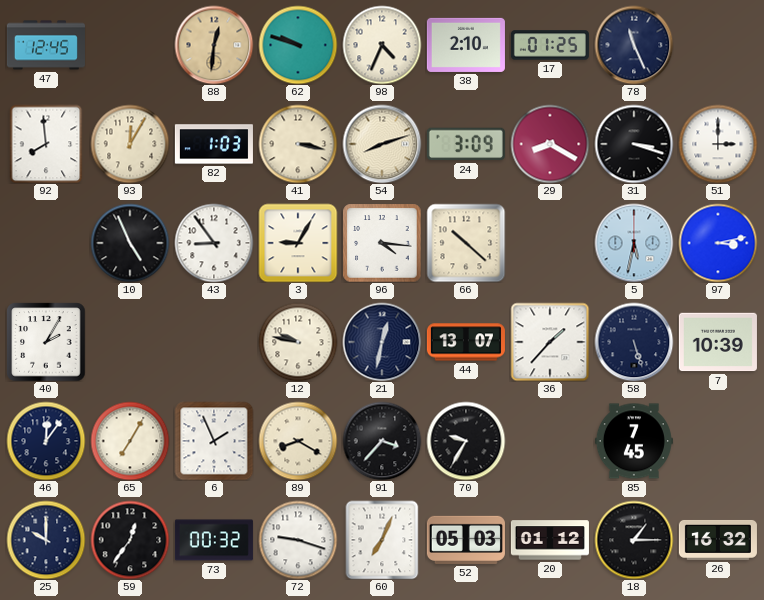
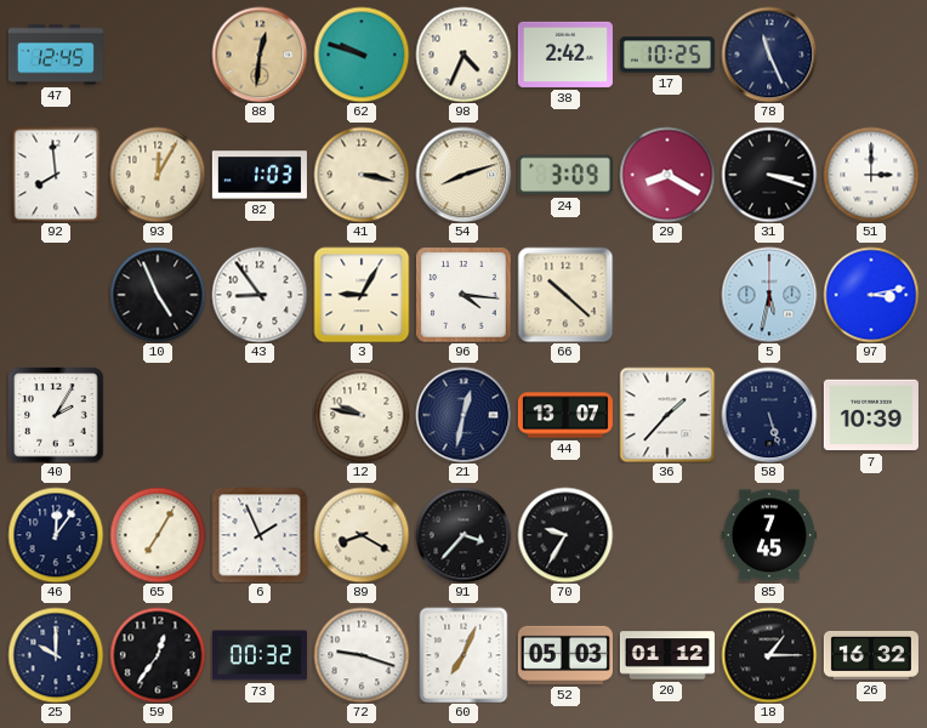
38: 2:10 -> 2:42
17: 01:25 -> 10:25
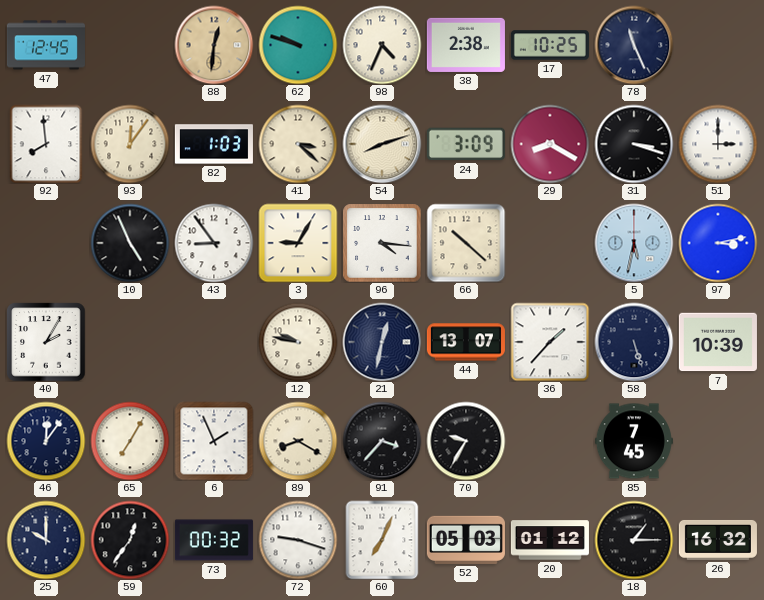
38: 2:42 -> 2:38
93: 12:05 -> 12:06
41: 3:17 -> 3:22
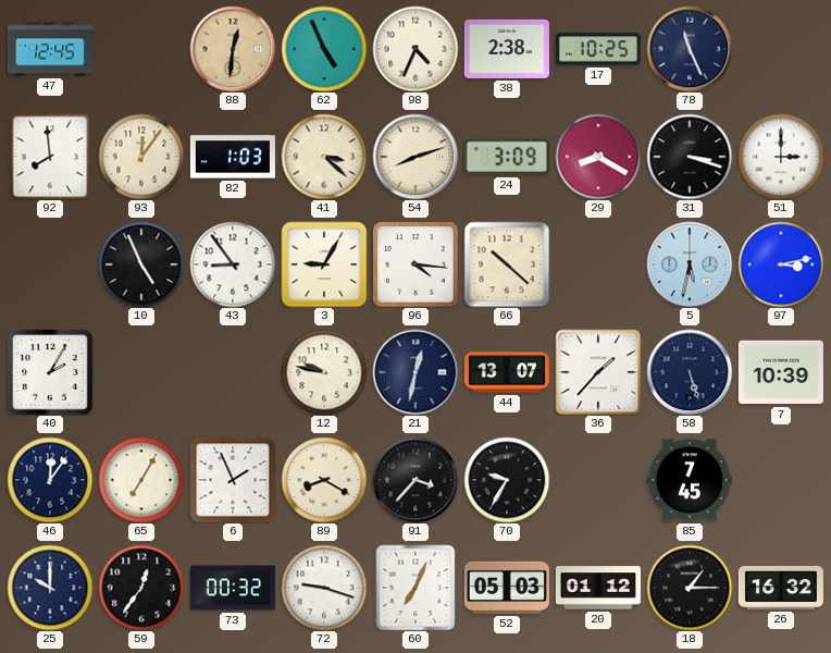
62: 9:48 -> 4:56
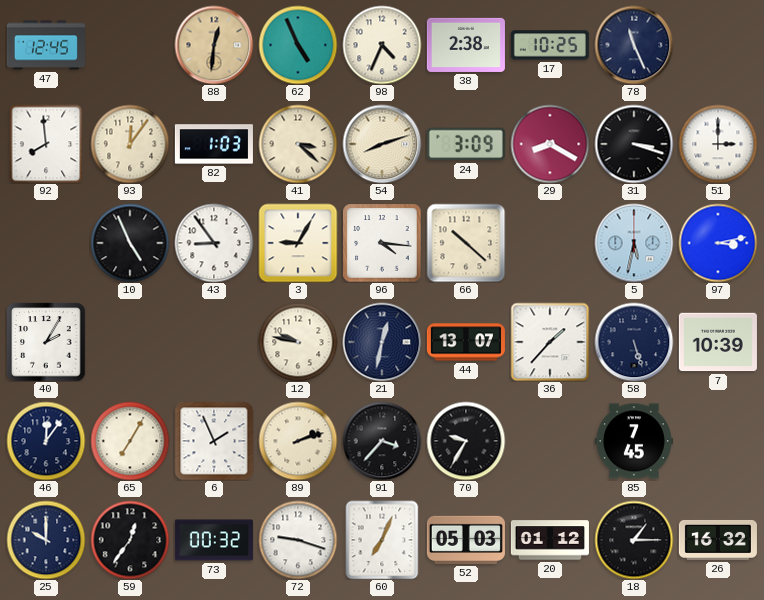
89: 8:20 -> 2:12
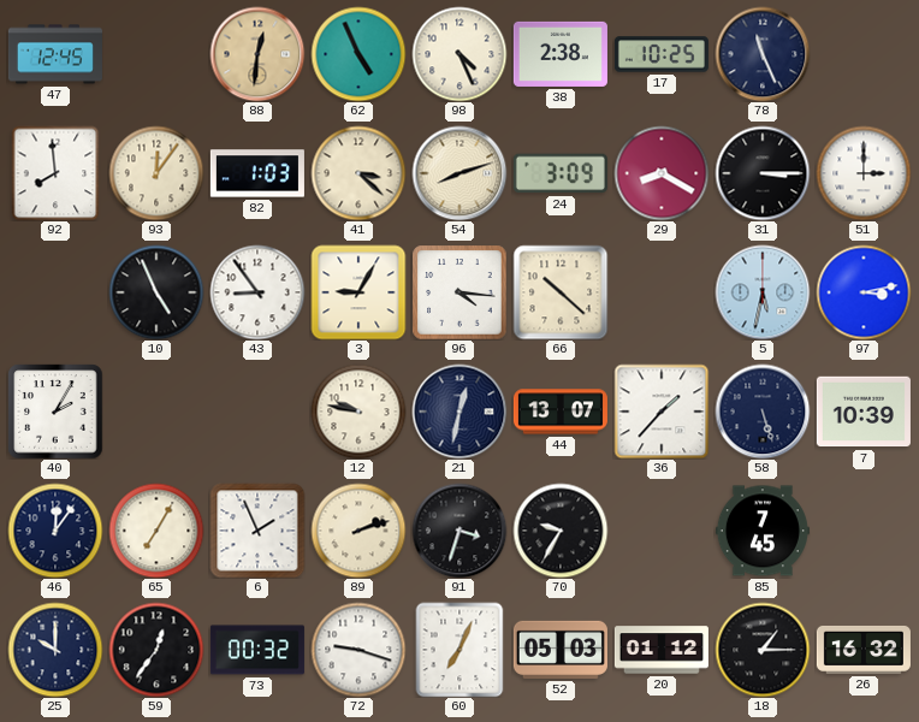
98: 4:34 -> 4:26
31: 3:18 -> 3:15
91: 3:37 -> 3:33
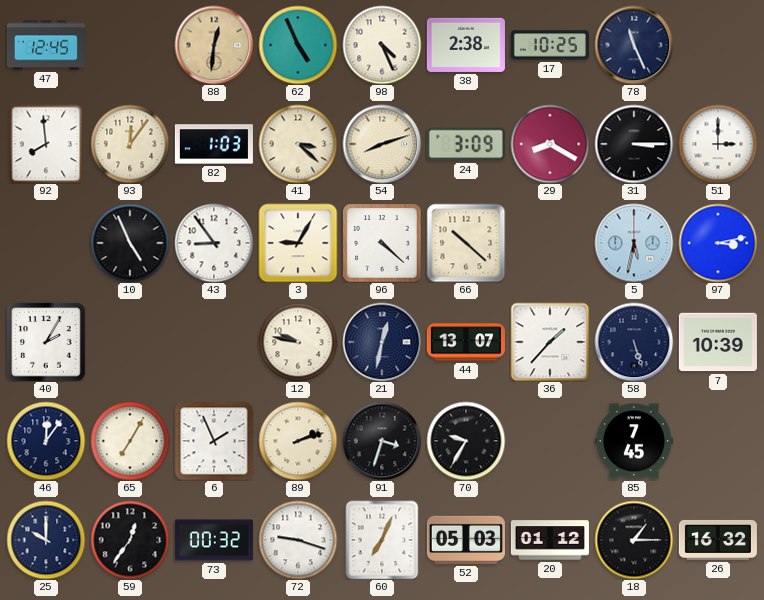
96: 4:16 -> 4:22
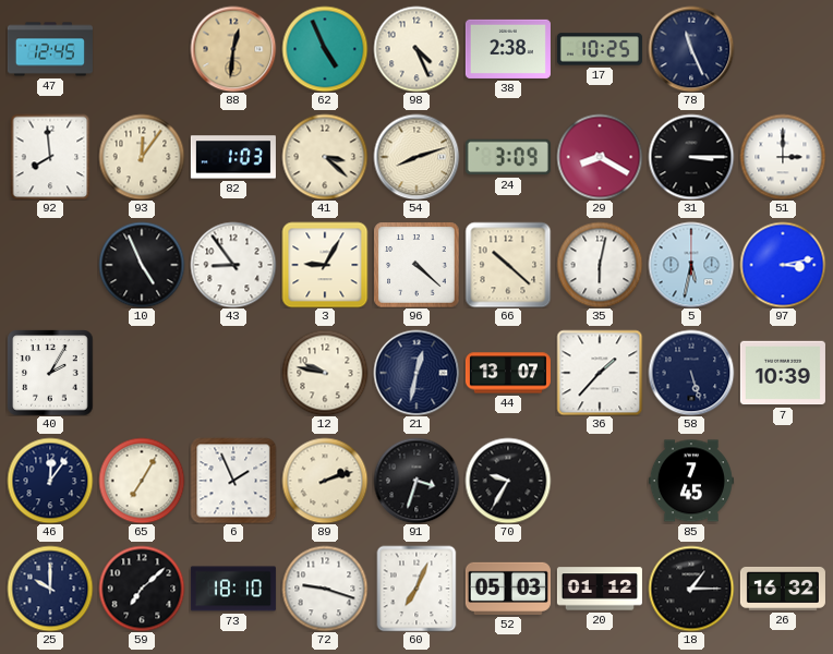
35: none -> 6:02
59: 12:36 -> 7:08
73: 00:32 -> 18:10
